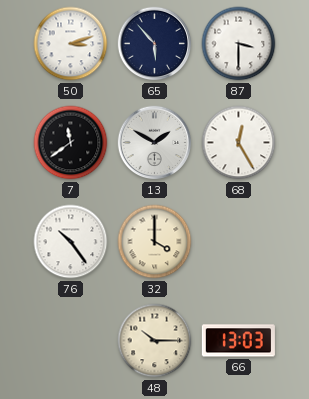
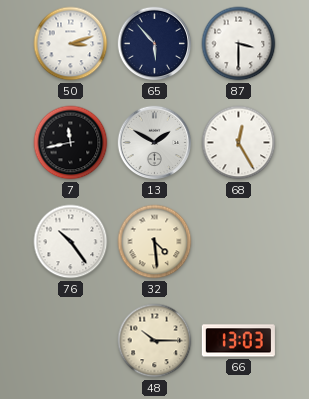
7: 11:39 -> 11:43
32: 4:00 -> 4:29
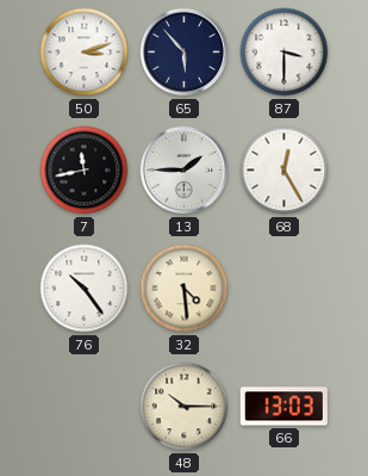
13: 1:50 -> 1:45
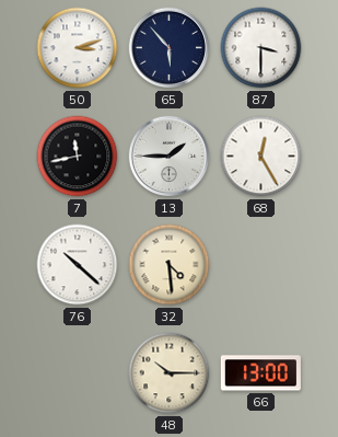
76: 10:24 -> 10:22
66: 13:03 -> 13:00
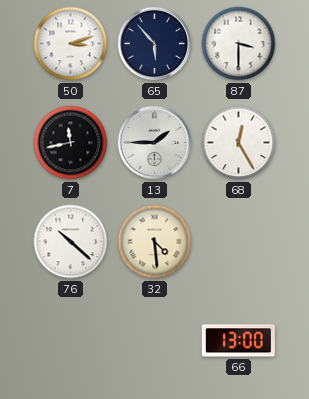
48: 10:15 -> none
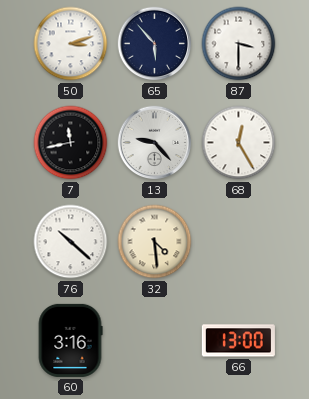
13: 1:45 -> 9:23
60: none -> 3:16
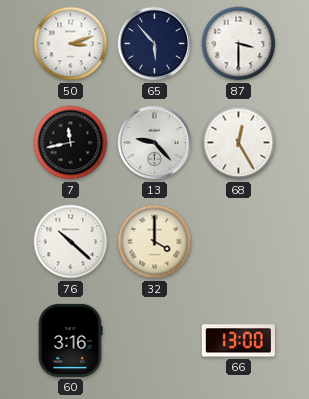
32: 4:29 -> 4:00
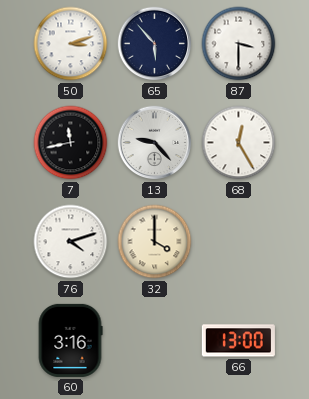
76: 10:22 -> 4:12
